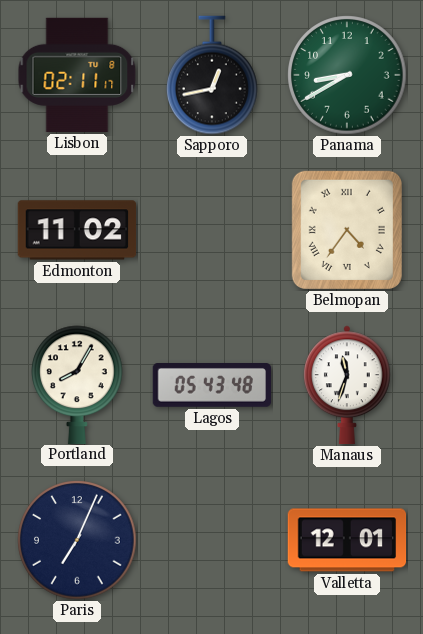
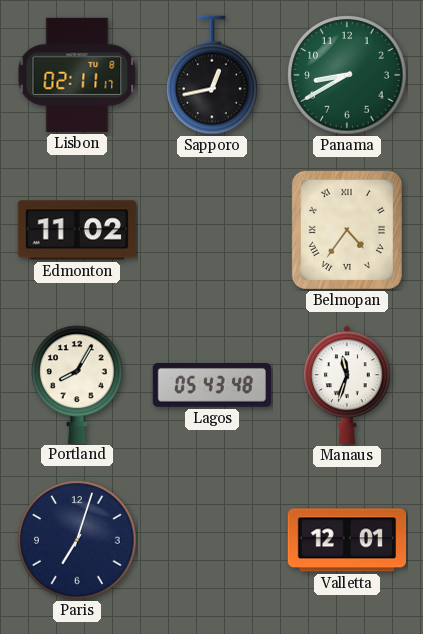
Paris: 7:04 -> 7:03
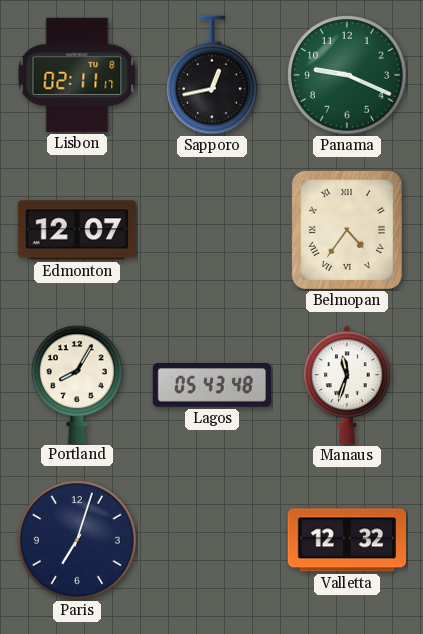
Panama: 8:40 -> 9:19
Edmonton: 11:02 -> 12:07
Valletta: 12:01 -> 12:32
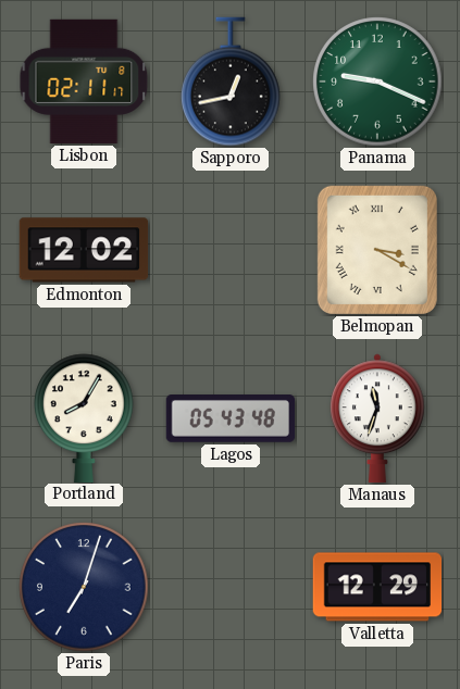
Edmonton: 12:07 -> 12:02
Belmopan: 4:36 -> 3:20
Valletta: 12:32 -> 12:29
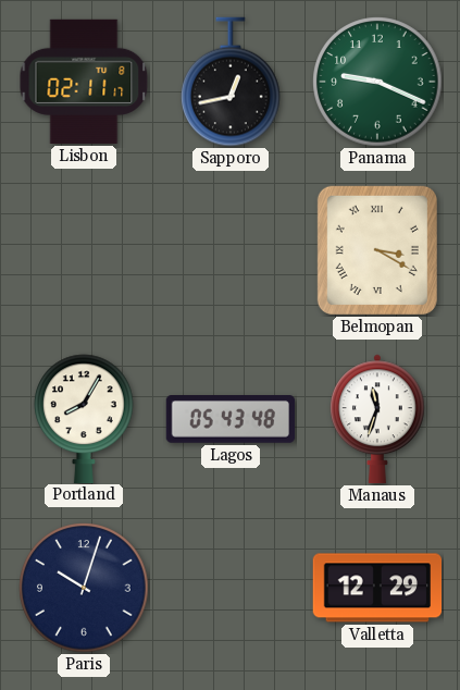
Edmonton: 12:02 -> none
Paris: 7:03 -> 10:03
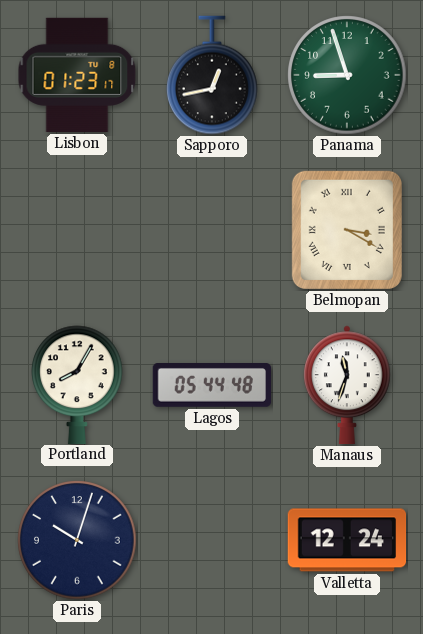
Lisbon: 02:11 -> 01:23
Panama: 9:19 -> 8:57
Lagos: 05:43 -> 05:44
Valletta: 12:29 -> 12:24
